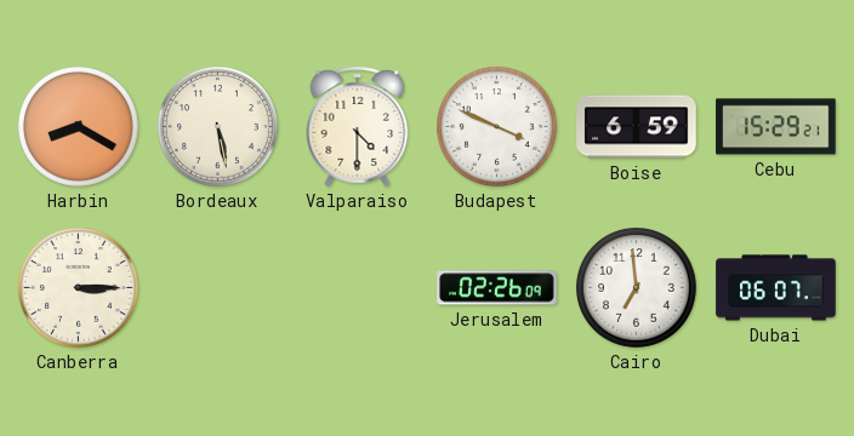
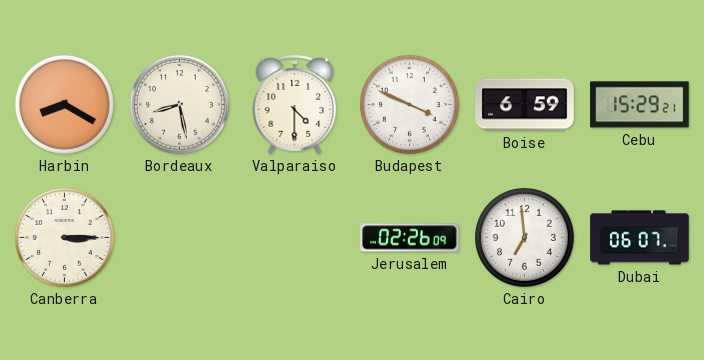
Bordeaux: 5:28 -> 8:28
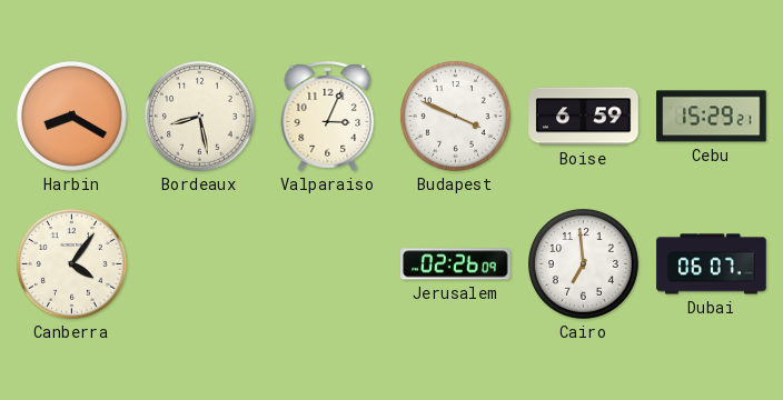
Valparaiso: 4:30 -> 3:04
Canberra: 3:15 -> 4:06
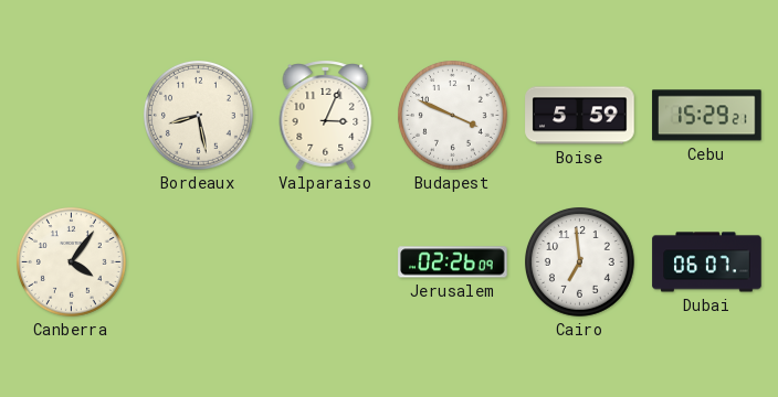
Harbin: 8:20 -> none
Boise: 6:59 -> 5:59
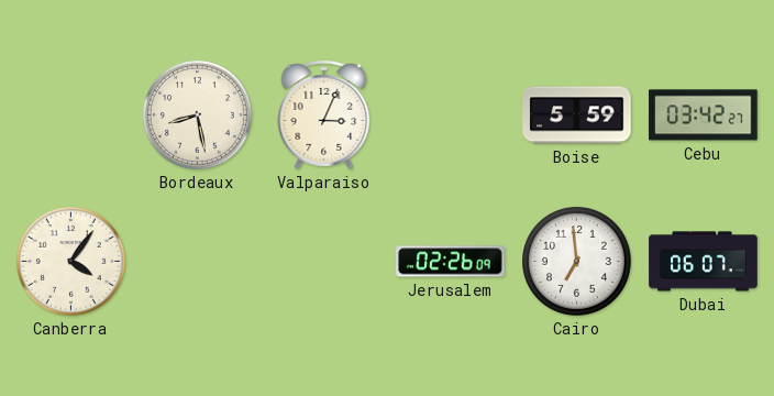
Budapest: 3:49 -> none
Cebu: 15:29 -> 03:42
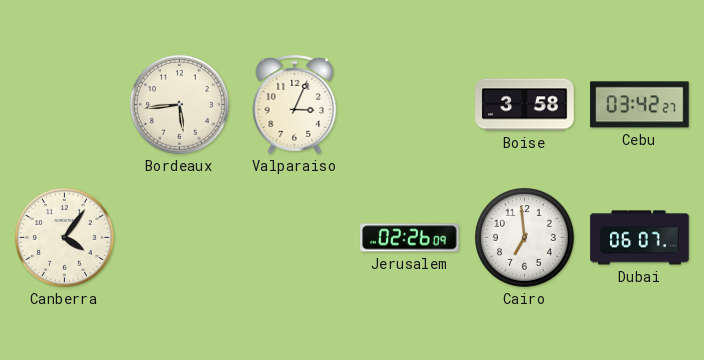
Bordeaux: 8:28 -> 5:44
Boise: 5:59 -> 3:58
